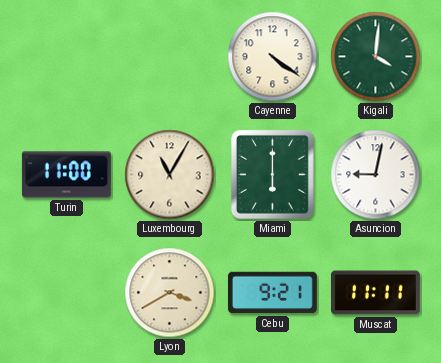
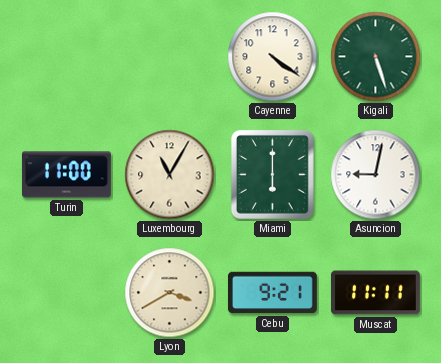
Kigali: 4:01 -> 5:27
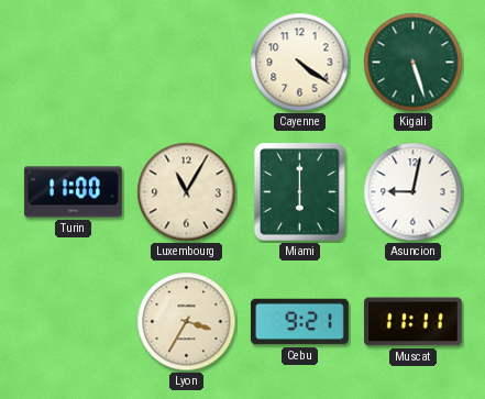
Lyon: 3:40 -> 3:35
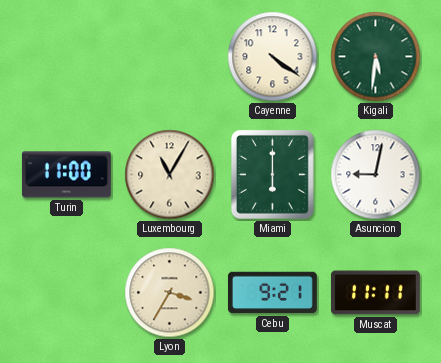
Kigali: 5:27 -> 5:31
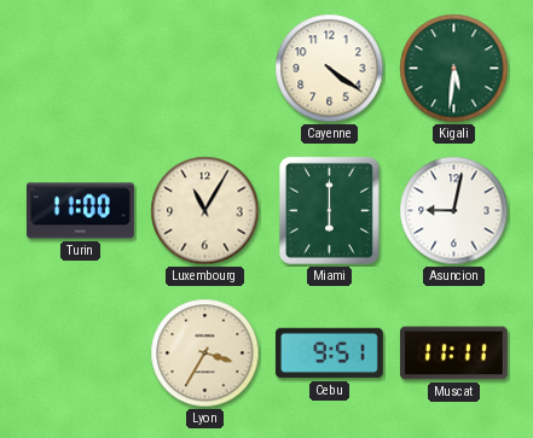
Cebu: 9:21 -> 9:51
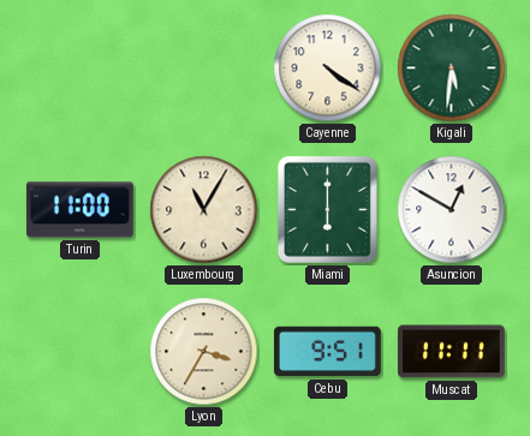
Asuncion: 9:02 -> 12:50
